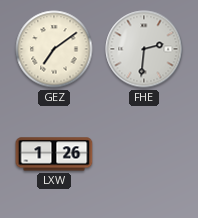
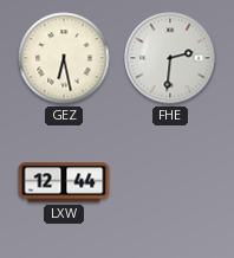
GEZ: 7:09 -> 6:28
LXW: 1:26 -> 12:44
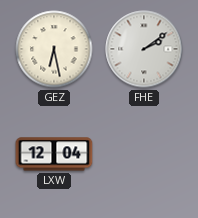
FHE: 2:31 -> 2:09
LXW: 12:44 -> 12:04
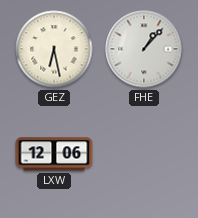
FHE: 2:09 -> 1:07
LXW: 12:04 -> 12:06
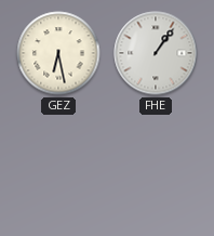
FHE: 1:07 -> 1:06
LXW: 12:06 -> none
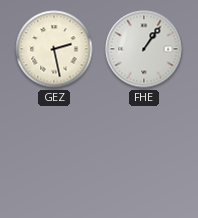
GEZ: 6:28 -> 2:28
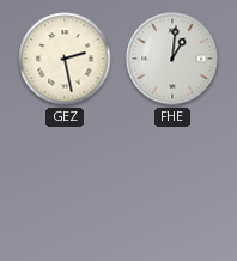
FHE: 1:06 -> 1:01
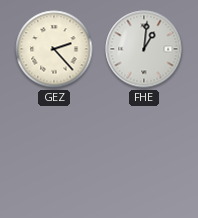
GEZ: 2:28 -> 2:23
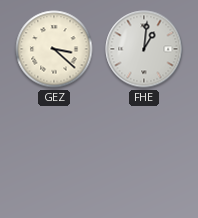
GEZ: 2:23 -> 3:22
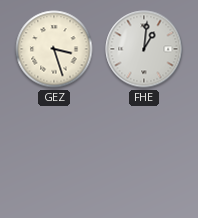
GEZ: 3:22 -> 3:27
